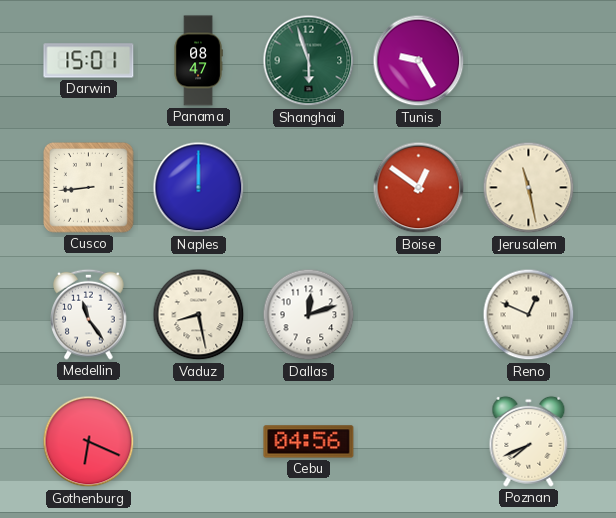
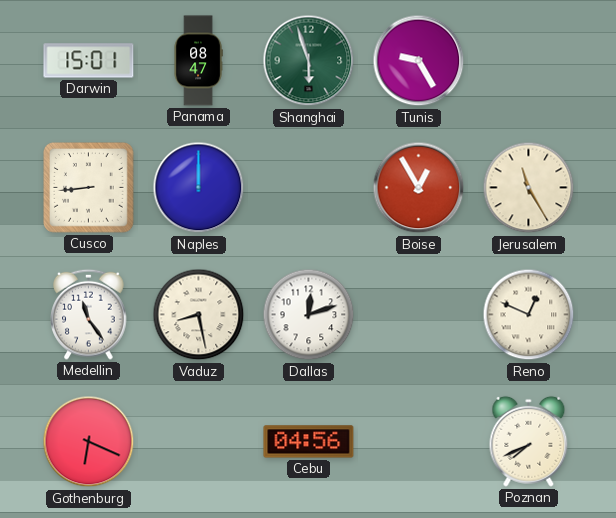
Boise: 12:51 -> 12:55
Jerusalem: 11:28 -> 11:25
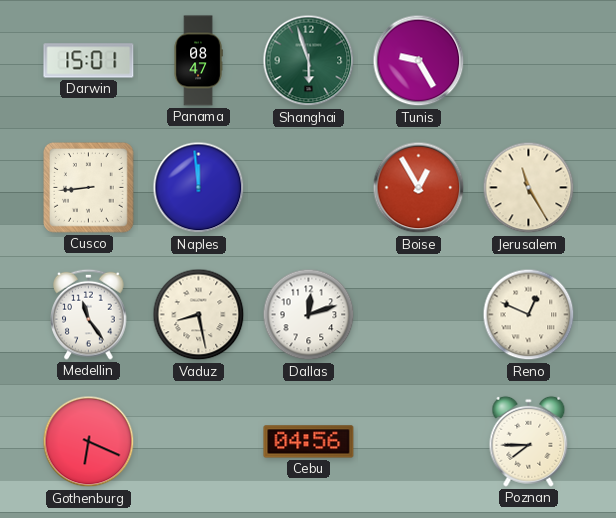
Naples: 12:00 -> 11:59
Poznan: 7:41 -> 7:45
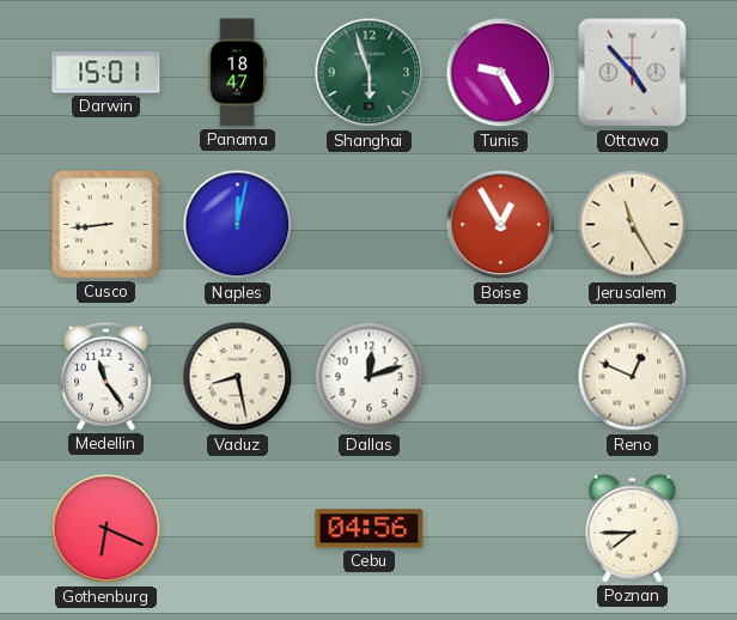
Panama: 08:47 -> 18:47
Ottawa: none -> 4:53
Naples: 11:59 -> 12:02
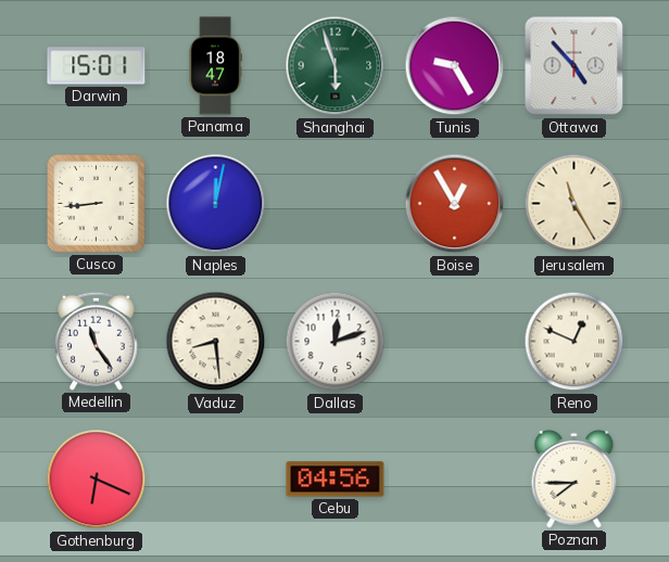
Vaduz: 8:28 -> 8:29
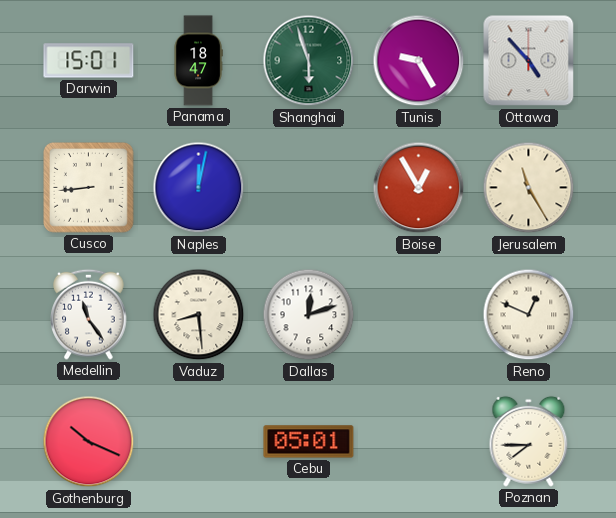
Gothenburg: 6:19 -> 10:19
Cebu: 04:56 -> 05:01
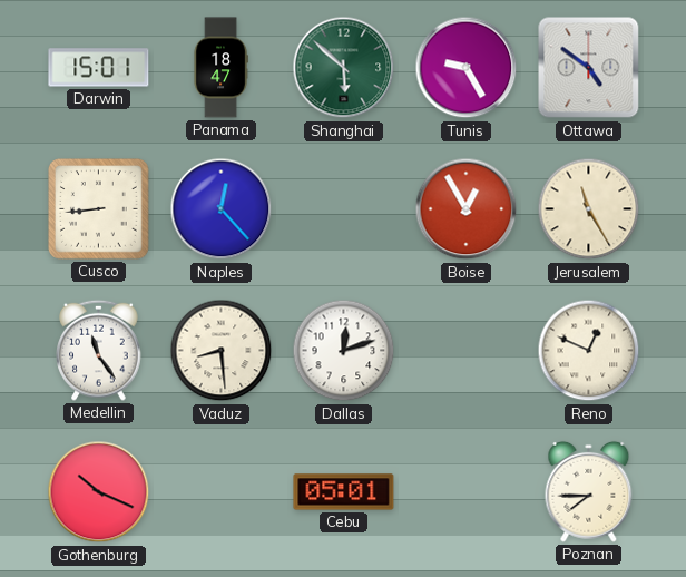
Shanghai: 5:57 -> 5:52
Ottawa: 4:53 -> 4:51
Naples: 12:02 -> 12:23
